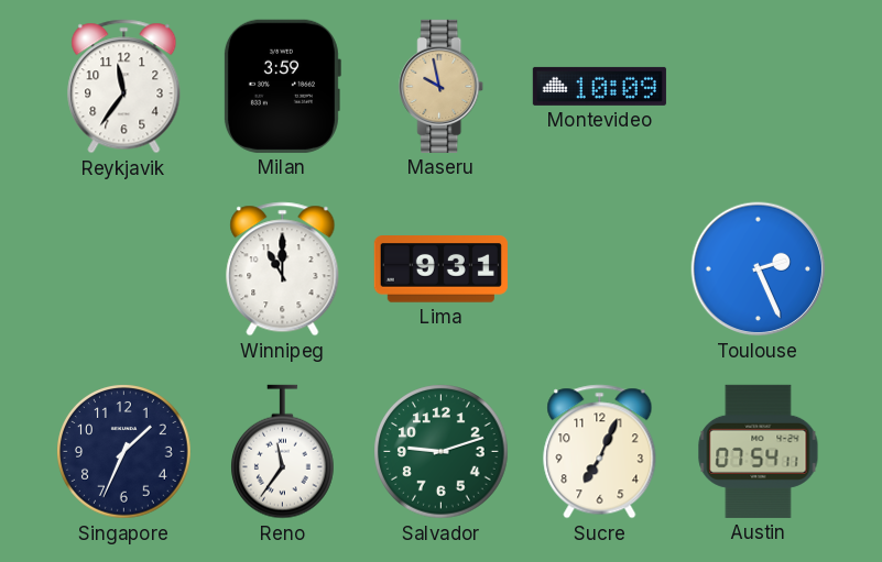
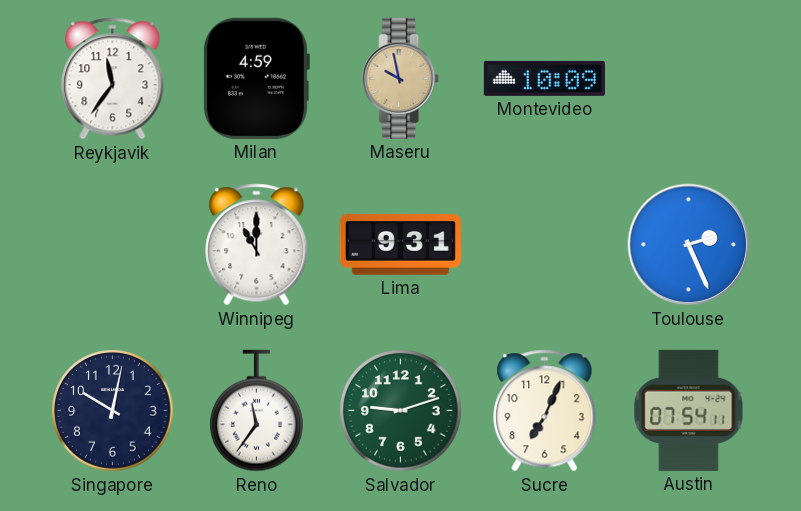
Milan: 3:59 -> 4:59
Singapore: 1:34 -> 10:02
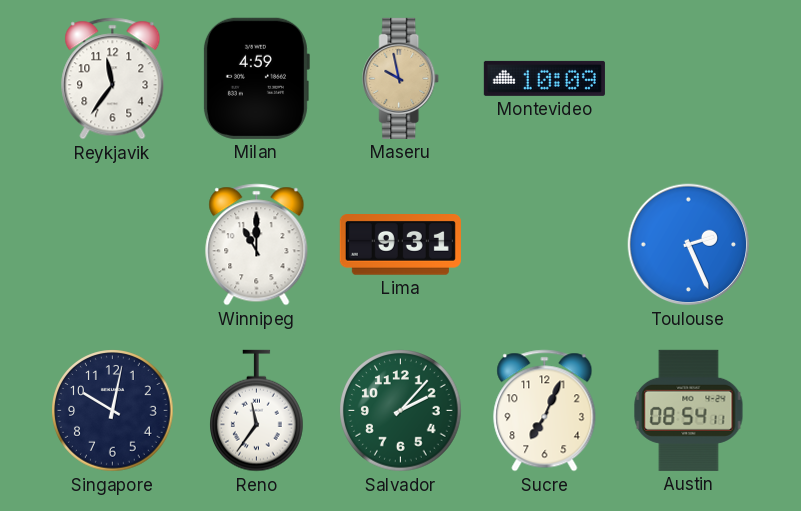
Salvador: 9:12 -> 2:07
Austin: 07:54 -> 08:54
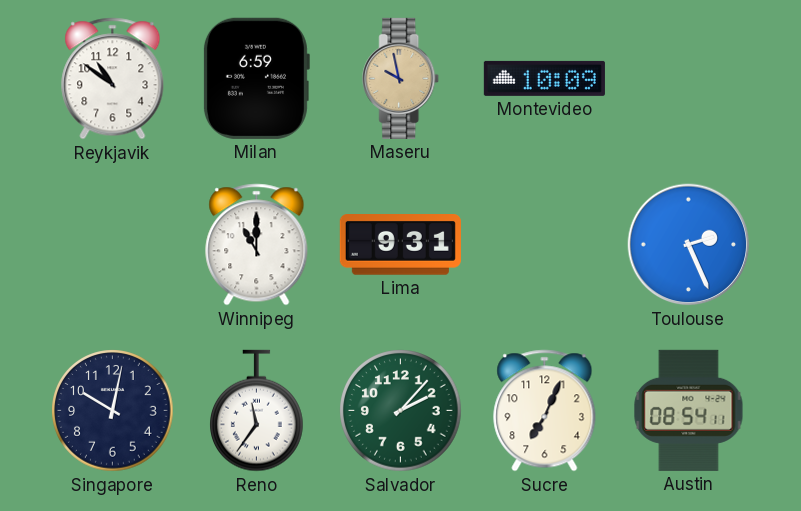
Reykjavik: 11:36 -> 10:51
Milan: 4:59 -> 6:59
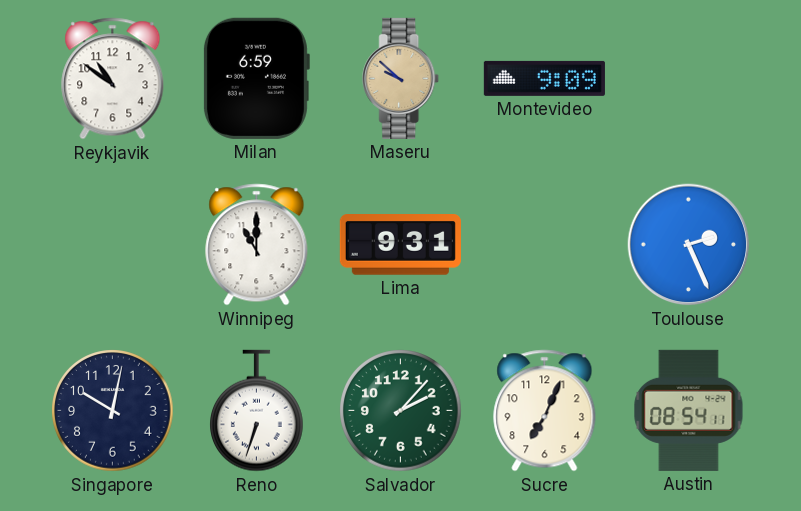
Maseru: 9:58 -> 9:52
Montevideo: 10:09 -> 9:09
Reno: 11:36 -> 6:33
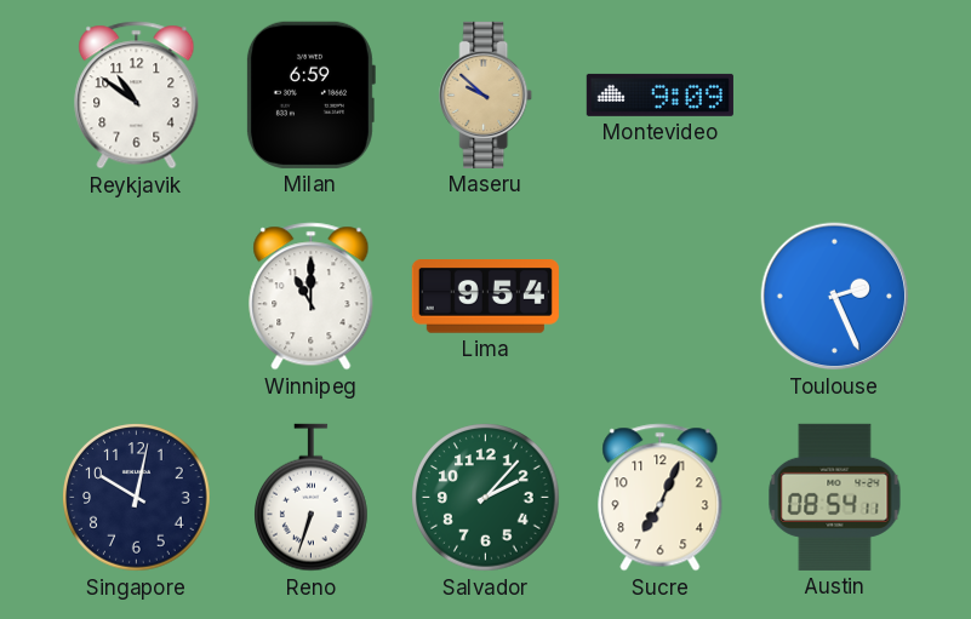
Lima: 9:31 -> 9:54
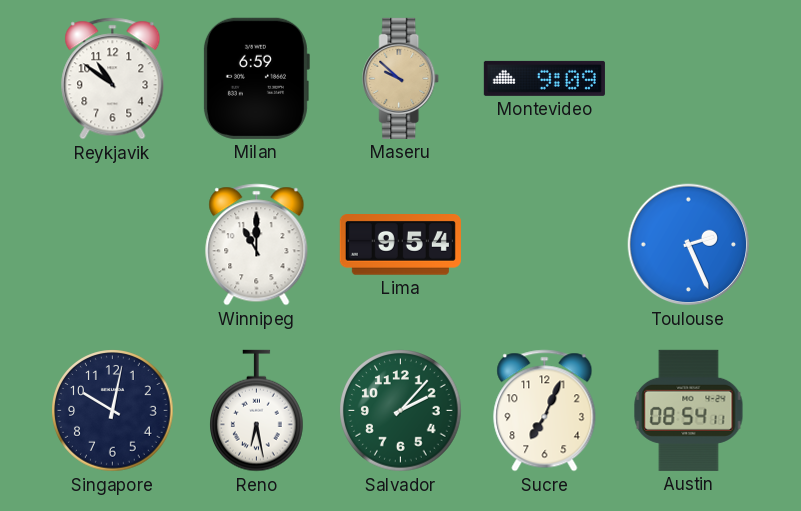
Reno: 6:33 -> 6:28
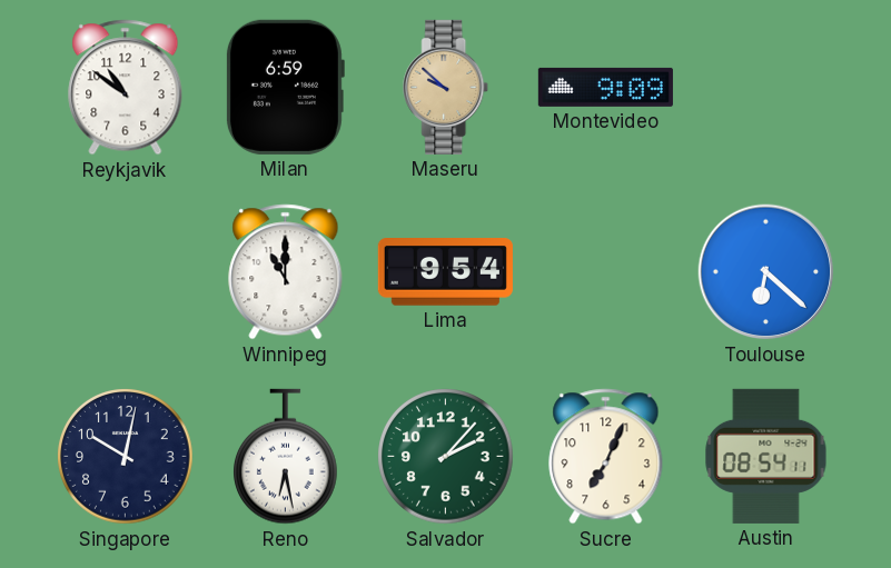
Toulouse: 2:26 -> 6:22
